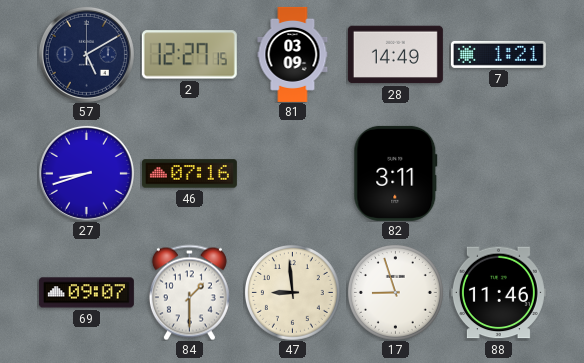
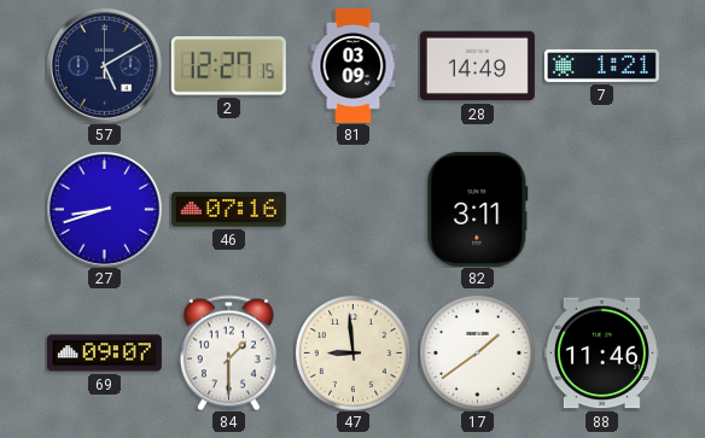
17: 8:57 -> 1:39
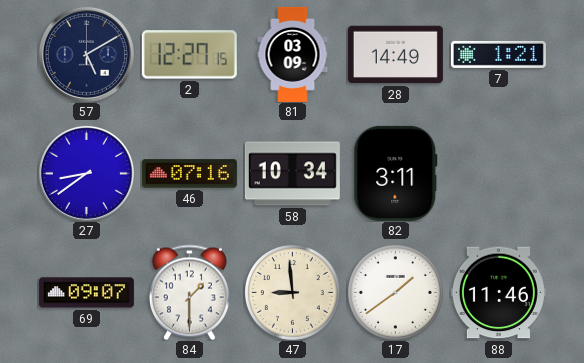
27: 8:42 -> 8:39
58: none -> 10:34
